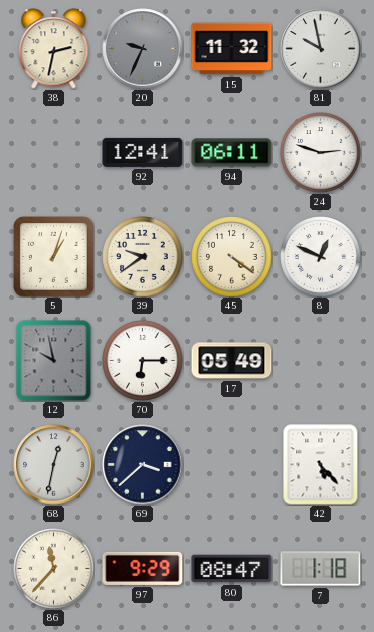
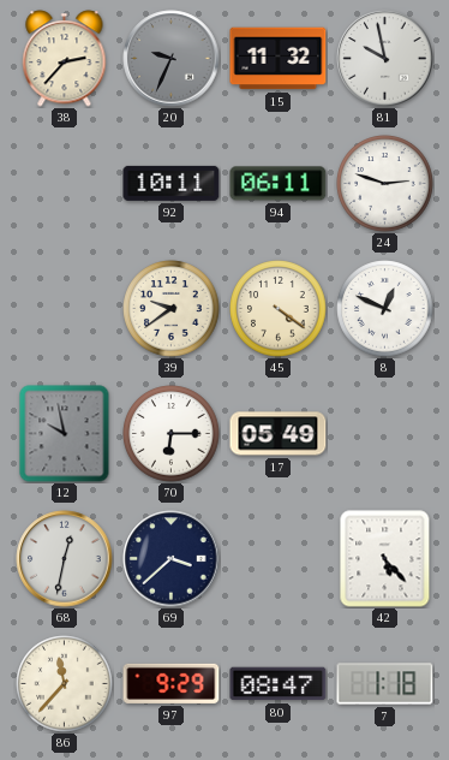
38: 2:32 -> 2:37
92: 12:41 -> 10:11
5: 1:03 -> none
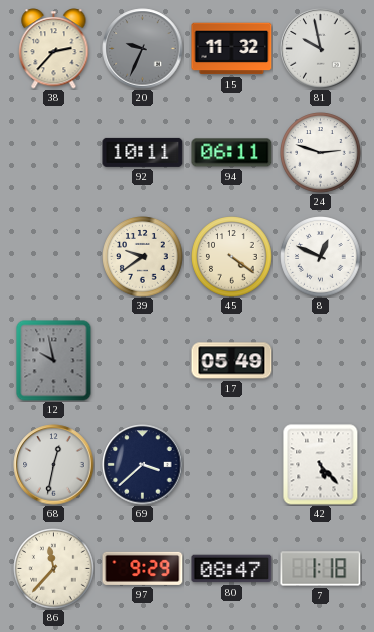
70: 6:15 -> none
